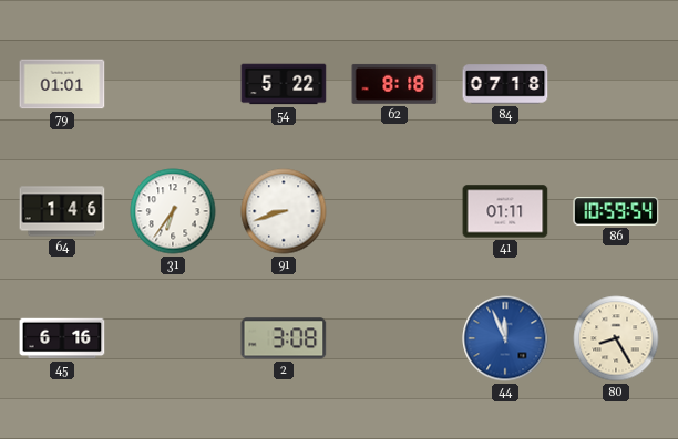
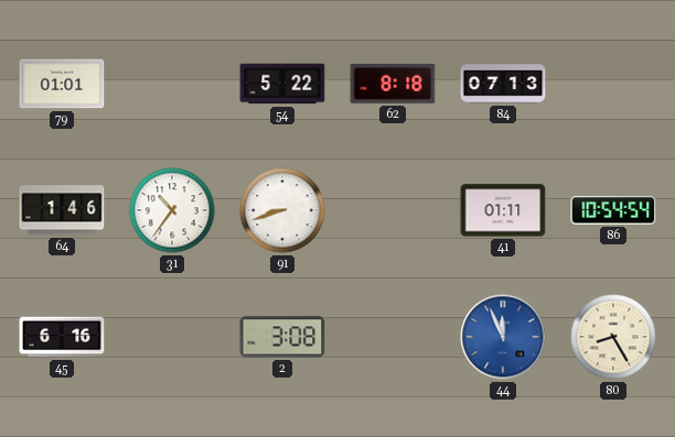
84: 07:18 -> 07:13
31: 6:36 -> 10:36
86: 10:59 -> 10:54
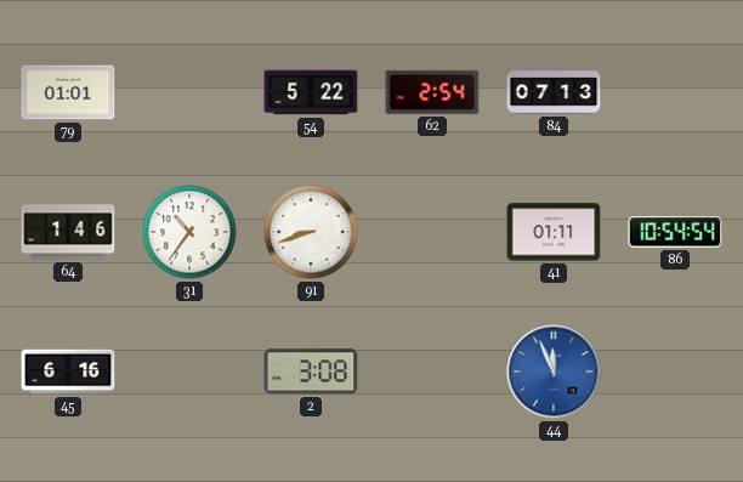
62: 8:18 -> 2:54
80: 8:25 -> none
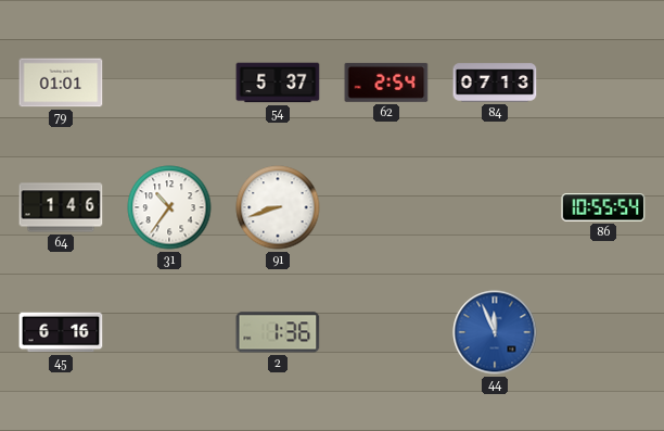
54: 5:22 -> 5:37
41: 01:11 -> none
86: 10:54 -> 10:55
2: 3:08 -> 1:36
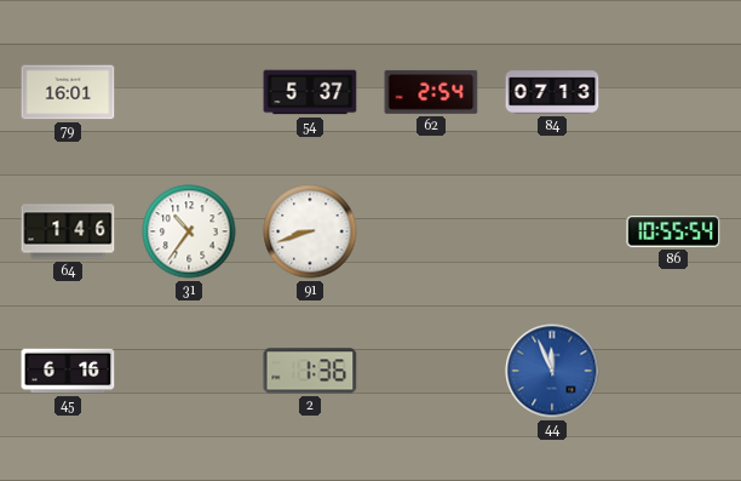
79: 01:01 -> 16:01
